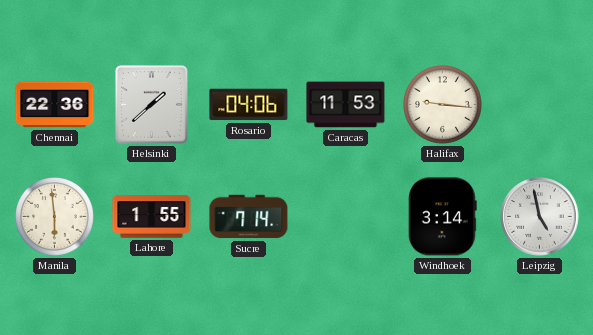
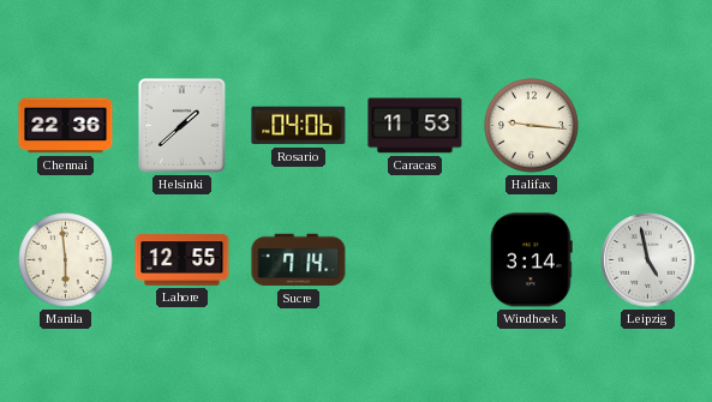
Lahore: 1:55 -> 12:55
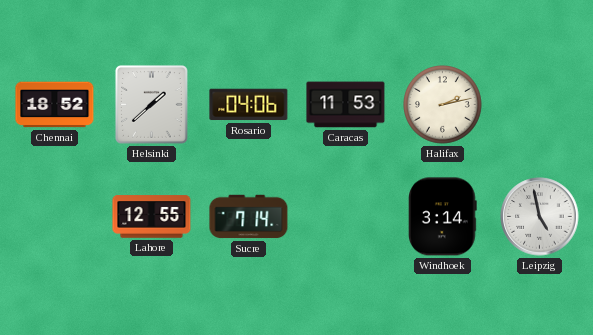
Chennai: 22:36 -> 18:52
Halifax: 9:16 -> 2:13
Manila: 5:59 -> none
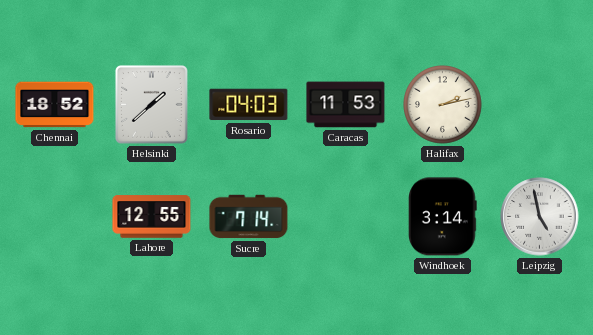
Rosario: 04:06 -> 04:03
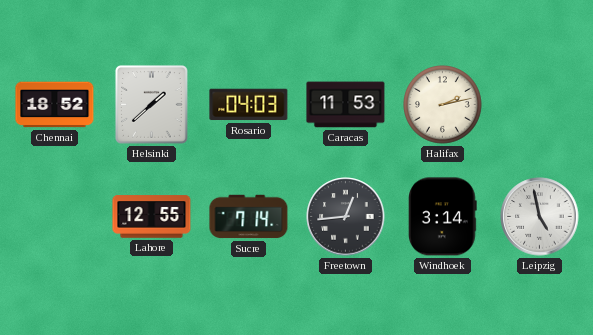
Freetown: none -> 12:44
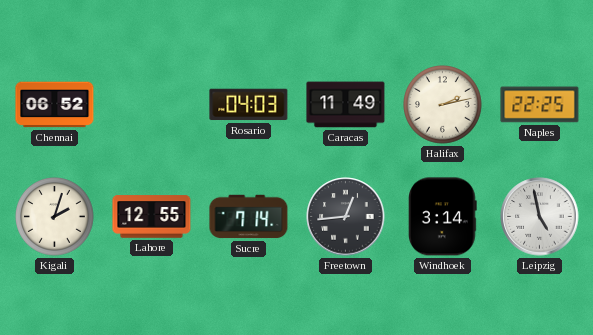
Chennai: 18:52 -> 06:52
Helsinki: 1:38 -> none
Caracas: 11:53 -> 11:49
Naples: none -> 22:25
Kigali: none -> 2:03
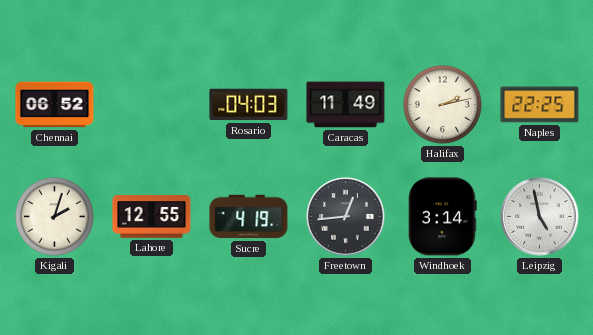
Sucre: 7:14 -> 4:19
